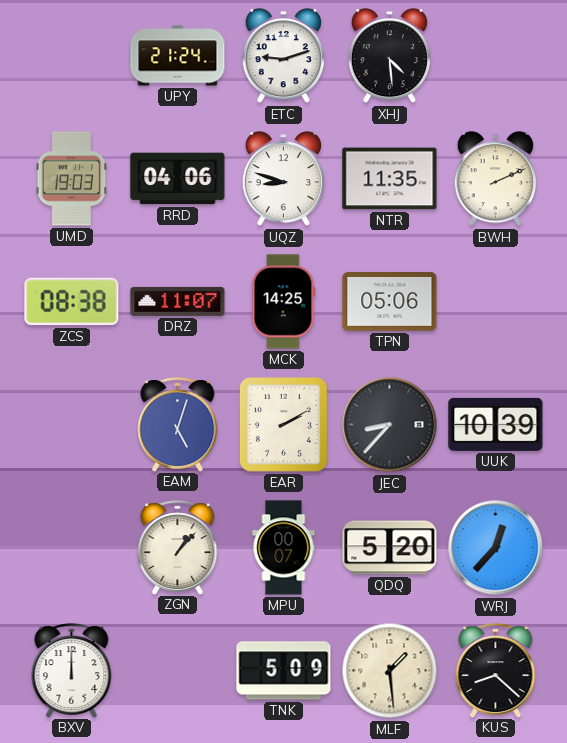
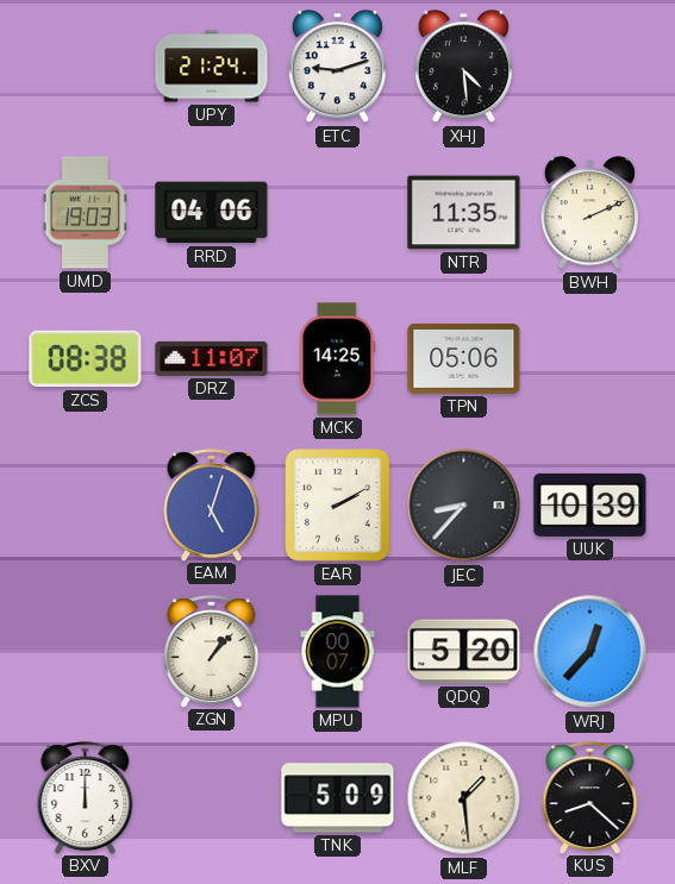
UQZ: 8:48 -> none
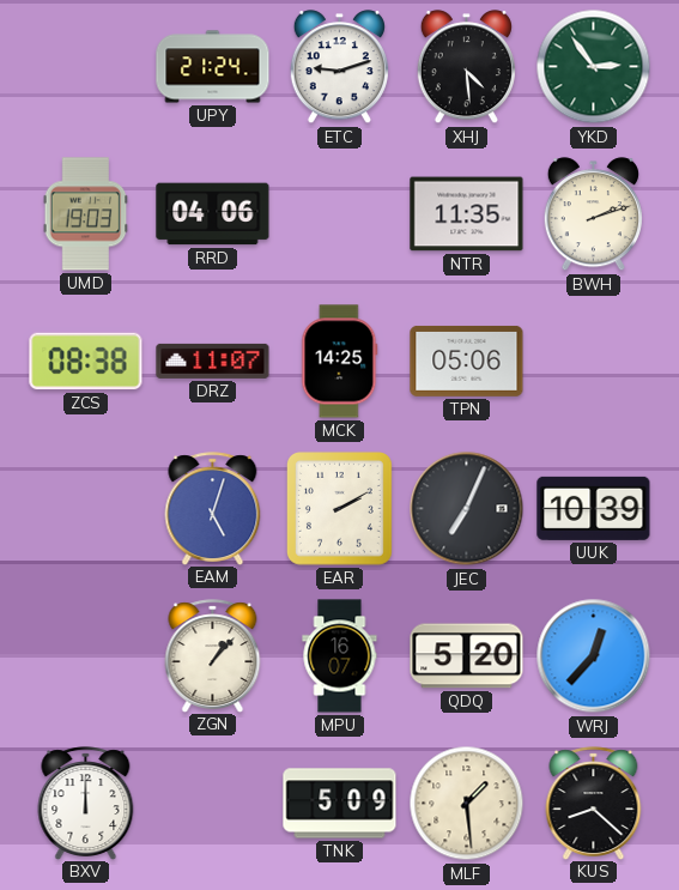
YKD: none -> 2:54
BWH: 2:11 -> 2:12
JEC: 8:37 -> 7:04
MPU: 00:07 -> 16:07
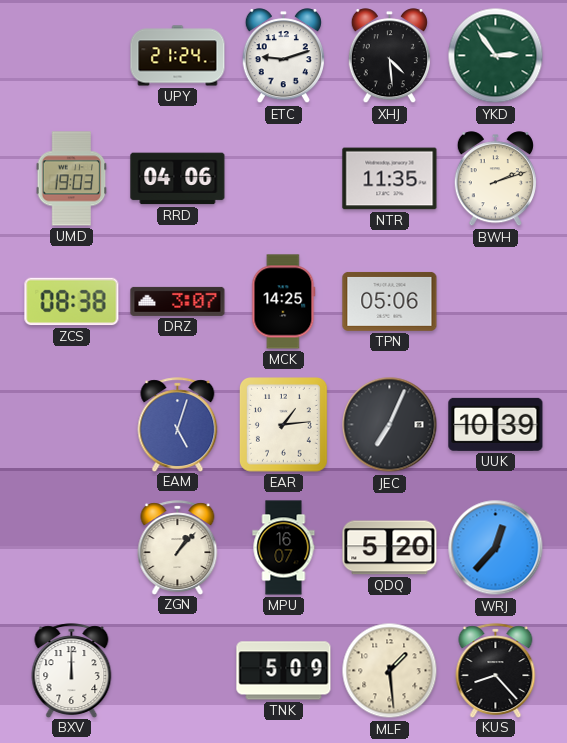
DRZ: 11:07 -> 3:07
EAR: 2:10 -> 1:14
KUS: 8:22 -> 8:23
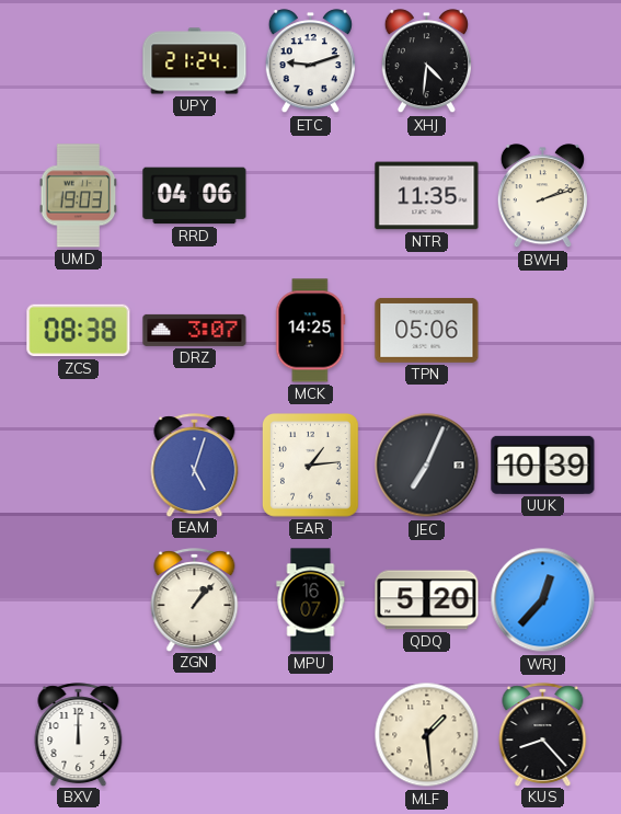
XHJ: 4:29 -> 4:31
YKD: 2:54 -> none
TNK: 5:09 -> none
